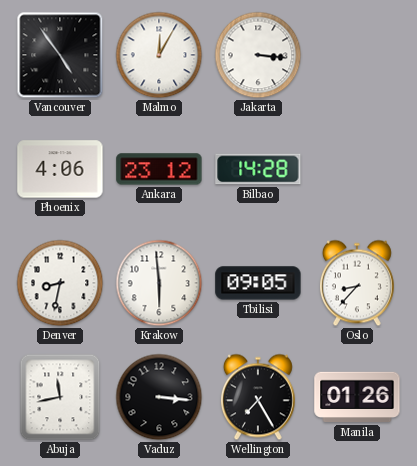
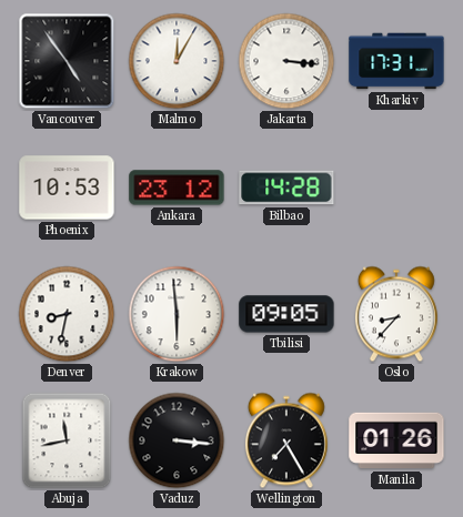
Kharkiv: none -> 17:31
Phoenix: 4:06 -> 10:53
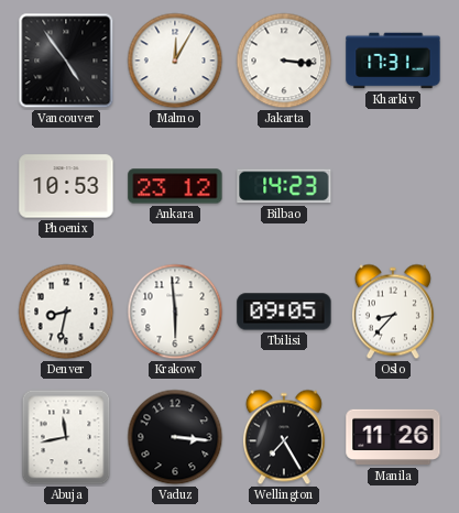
Bilbao: 14:28 -> 14:23
Manila: 01:26 -> 11:26
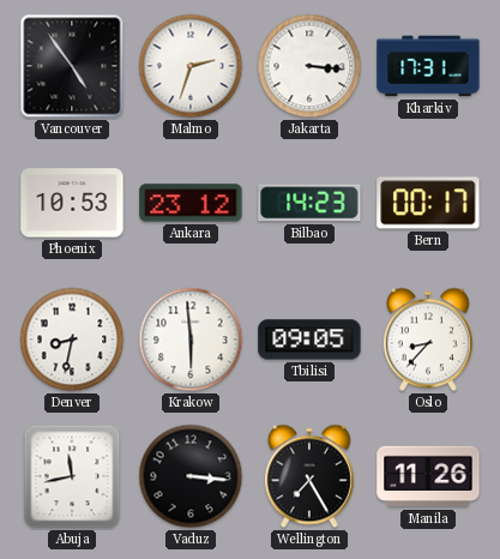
Malmo: 12:05 -> 2:33
Bern: none -> 00:17
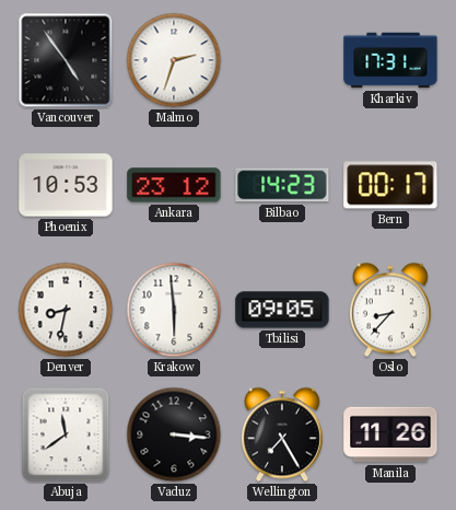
Jakarta: 3:16 -> none
Abuja: 11:43 -> 11:39
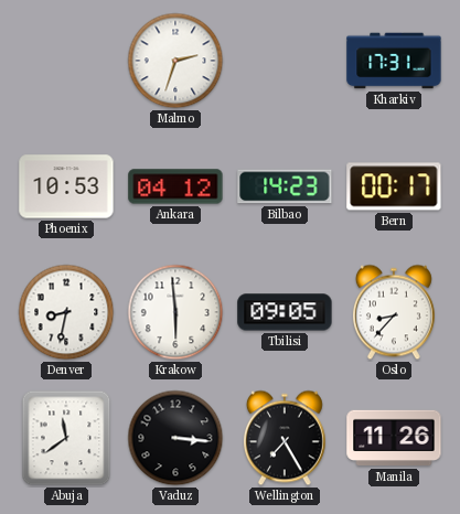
Vancouver: 4:54 -> none
Ankara: 23:12 -> 04:12
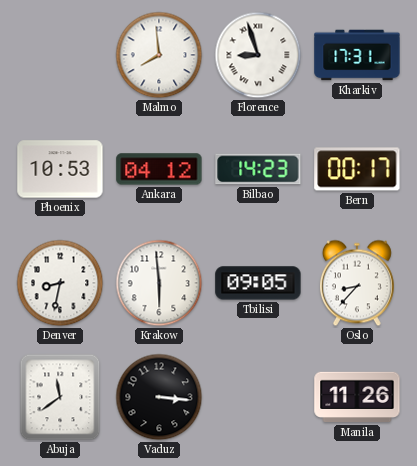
Malmo: 2:33 -> 7:59
Florence: none -> 8:57
Wellington: 7:25 -> none
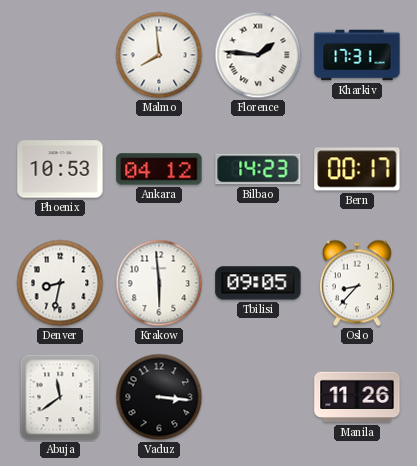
Florence: 8:57 -> 1:46
